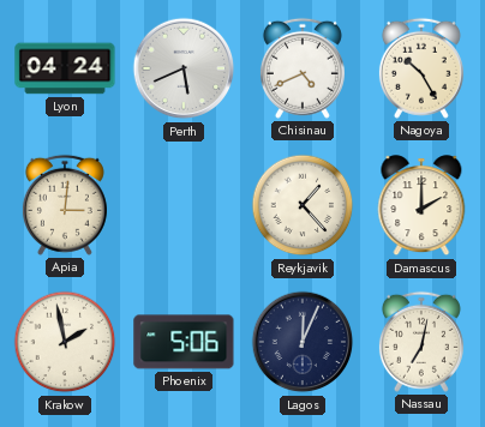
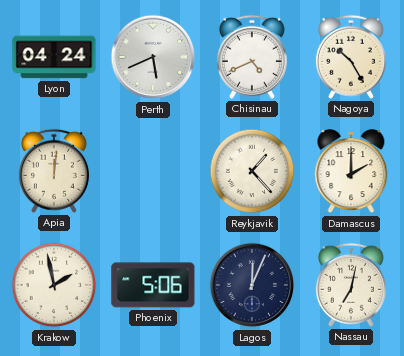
Apia: 3:01 -> 12:01
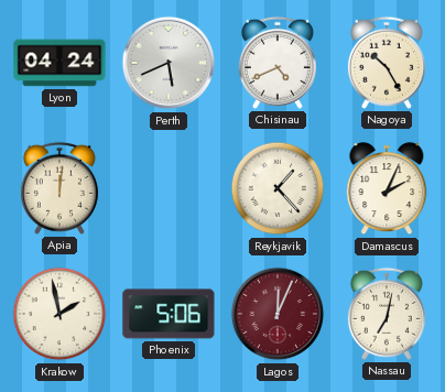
Damascus: 2:00 -> 2:04
Lagos dial: navy -> burgundy
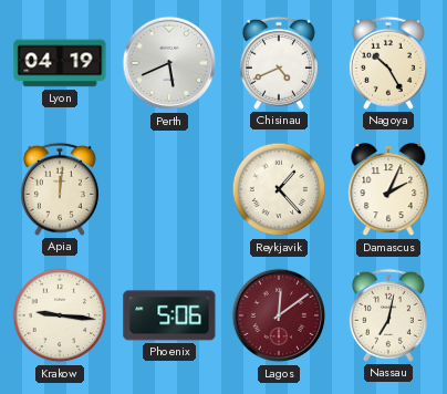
Lyon: 04:24 -> 04:19
Krakow: 1:58 -> 9:16
Lagos: 12:04 -> 12:09
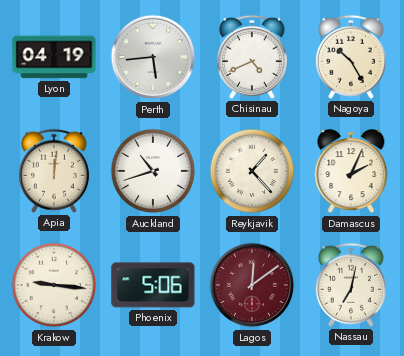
Perth: 5:41 -> 5:44
Auckland: none -> 10:42
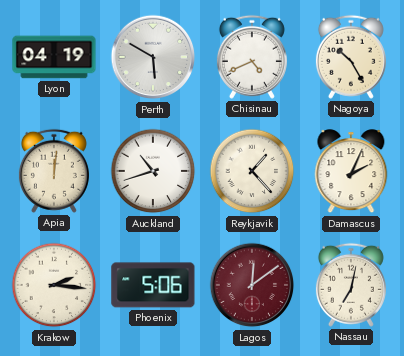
Perth: 5:44 -> 5:50
Krakow: 9:16 -> 2:16
